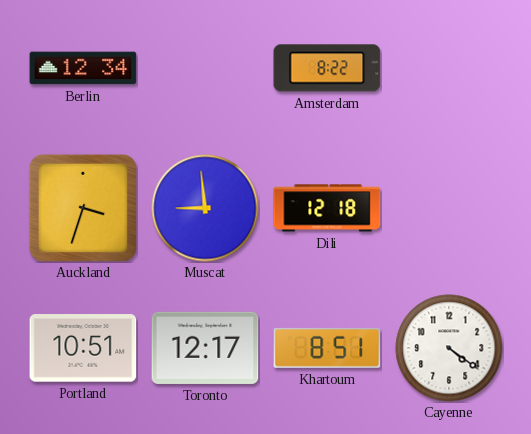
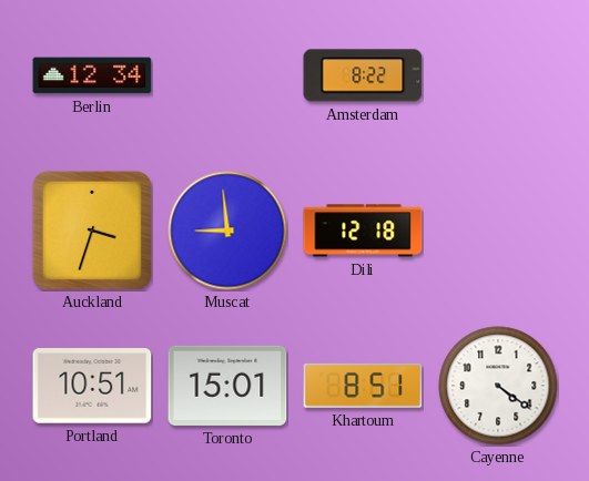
Toronto: 12:17 -> 15:01
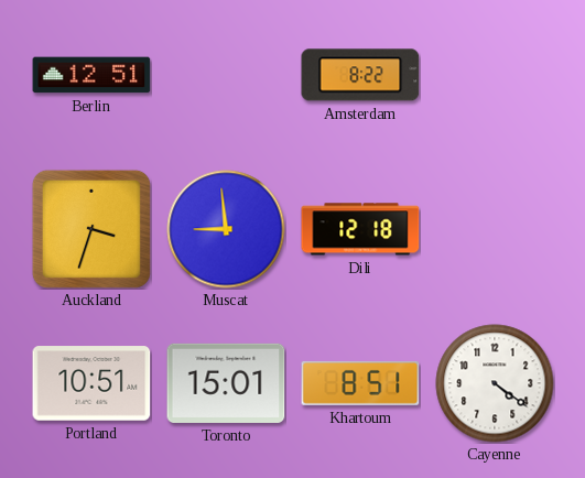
Berlin: 12:34 -> 12:51
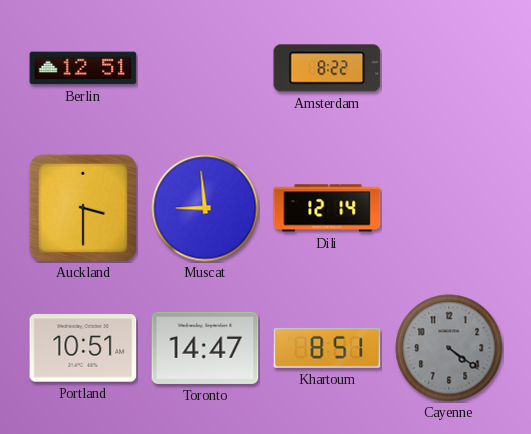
Auckland: 3:33 -> 3:30
Dili: 12:18 -> 12:14
Toronto: 15:01 -> 14:47
Cayenne dial: white -> grey
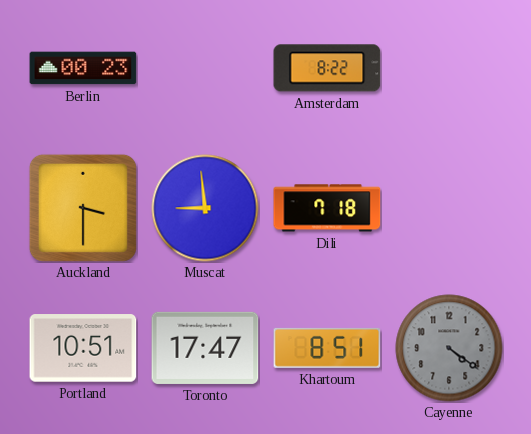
Berlin: 12:51 -> 00:23
Dili: 12:14 -> 7:18
Toronto: 14:47 -> 17:47
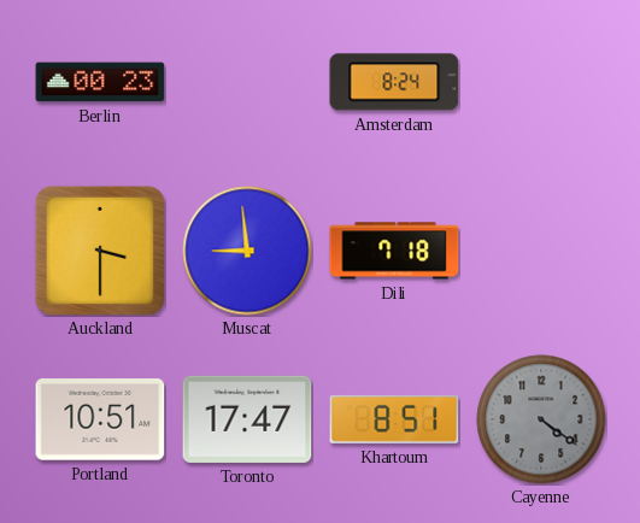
Amsterdam: 8:22 -> 8:24
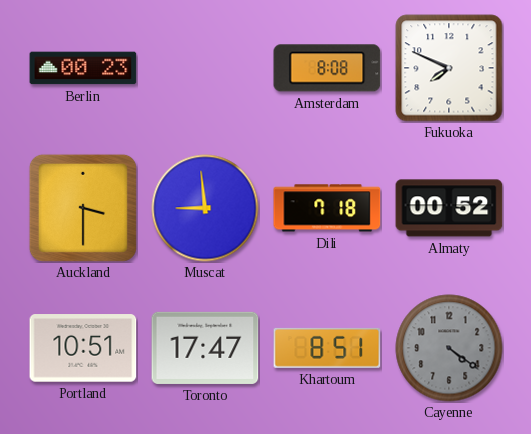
Amsterdam: 8:24 -> 8:08
Fukuoka: none -> 7:49
Almaty: none -> 00:52
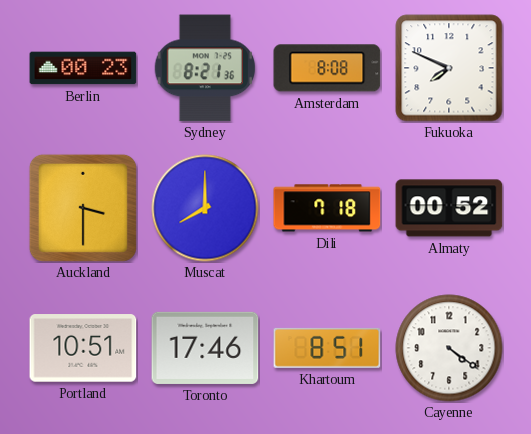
Sydney: none -> 8:21
Muscat: 8:59 -> 8:00
Toronto: 17:47 -> 17:46
Cayenne dial: grey -> white
